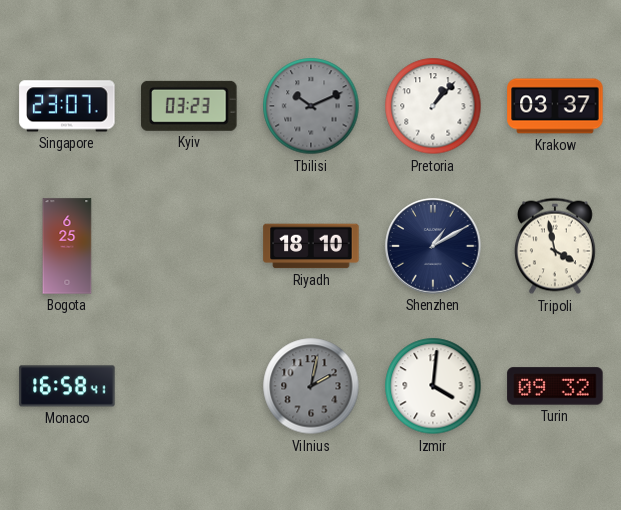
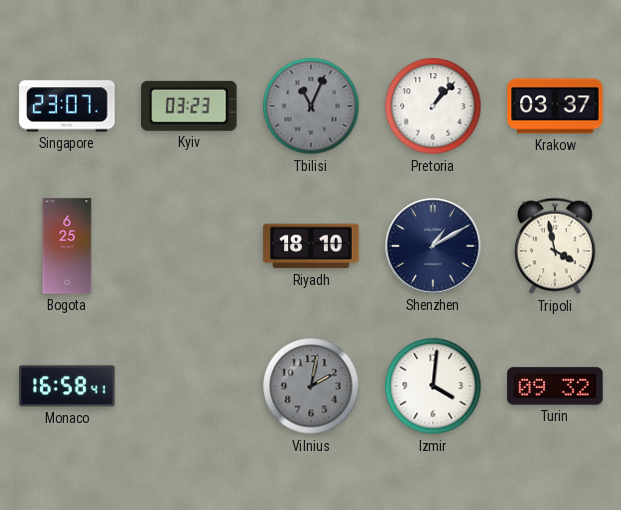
Tbilisi: 10:11 -> 11:04
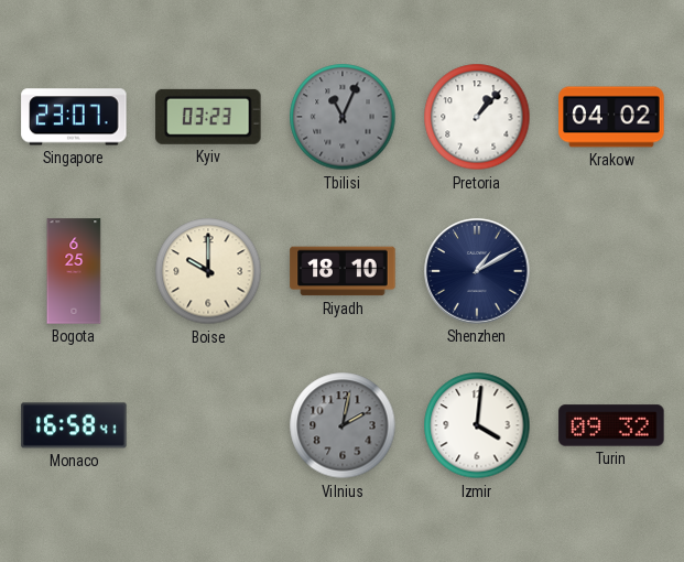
Krakow: 03:37 -> 04:02
Boise: none -> 10:00
Tripoli: 3:58 -> none
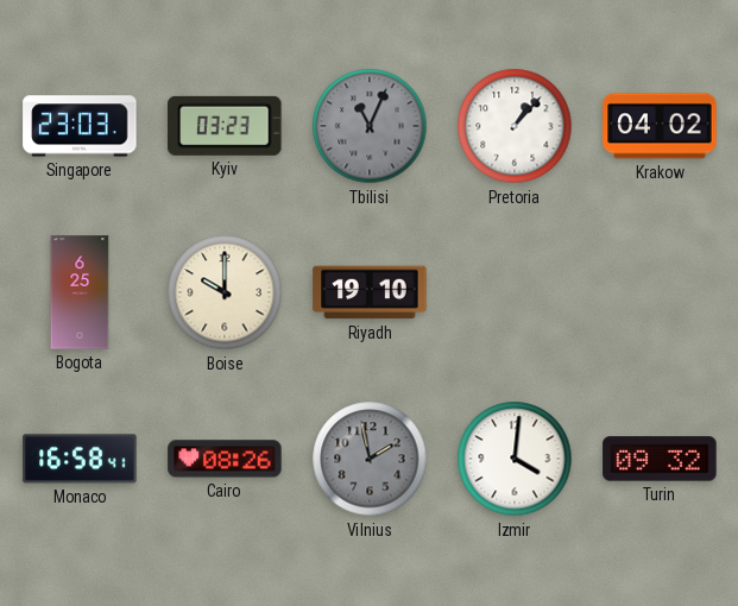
Singapore: 23:07 -> 23:03
Riyadh: 18:10 -> 19:10
Shenzhen: 1:10 -> none
Cairo: none -> 08:26
Vilnius: 2:02 -> 1:58
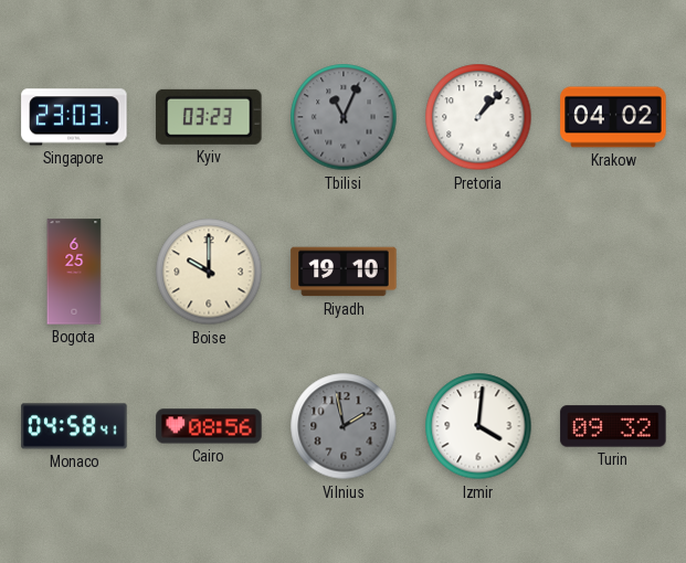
Monaco: 16:58 -> 04:58
Cairo: 08:26 -> 08:56
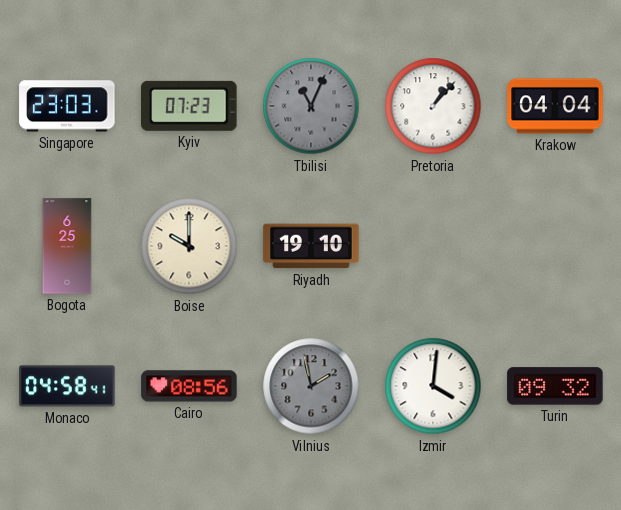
Kyiv: 03:23 -> 07:23
Krakow: 04:02 -> 04:04
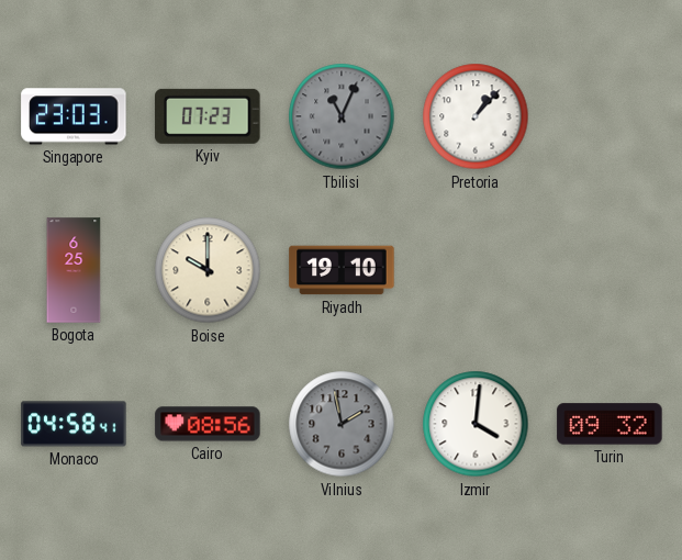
Krakow: 04:04 -> none
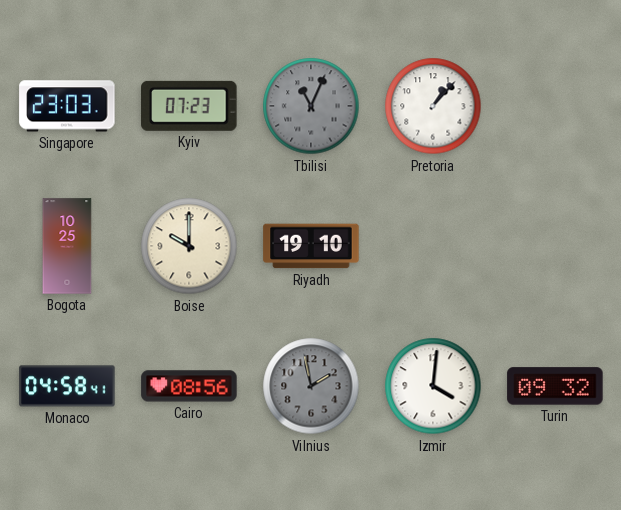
Bogota: 6:25 -> 10:25
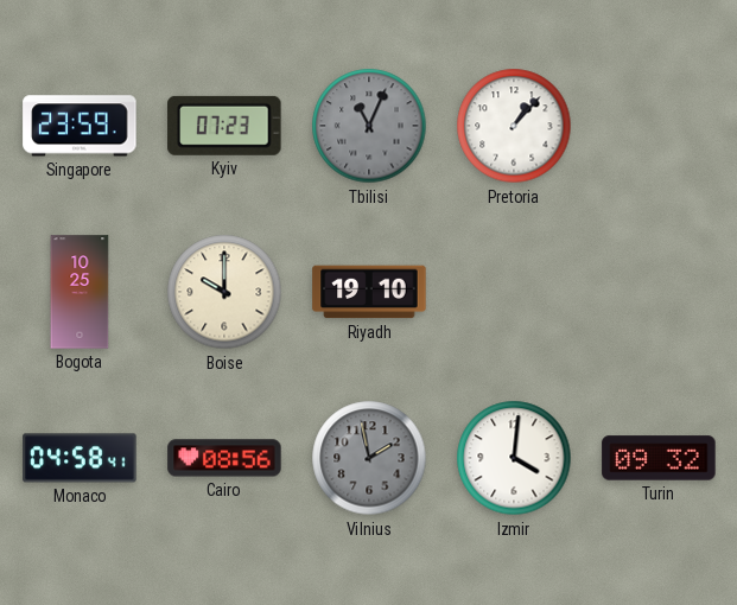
Singapore: 23:03 -> 23:59
